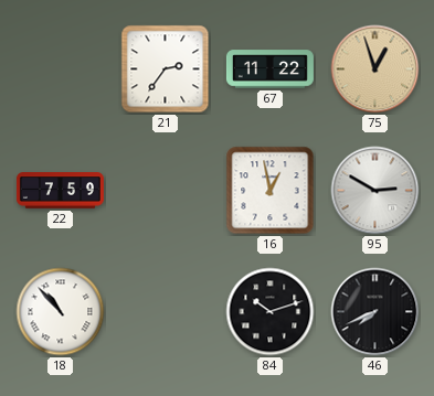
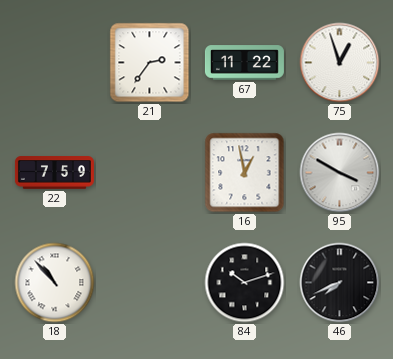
75 dial: champagne -> white
95: 2:50 -> 3:50
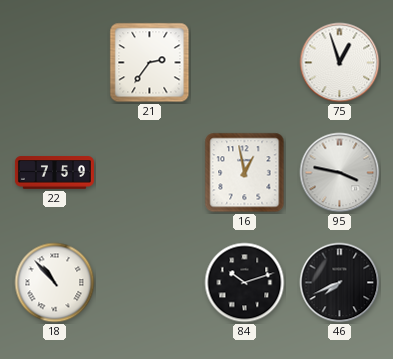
67: 11:22 -> none
95: 3:50 -> 3:47
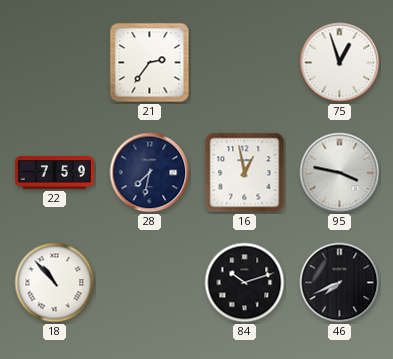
28: none -> 7:32
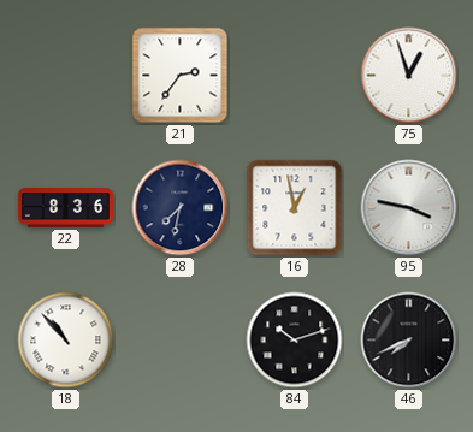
22: 7:59 -> 8:36
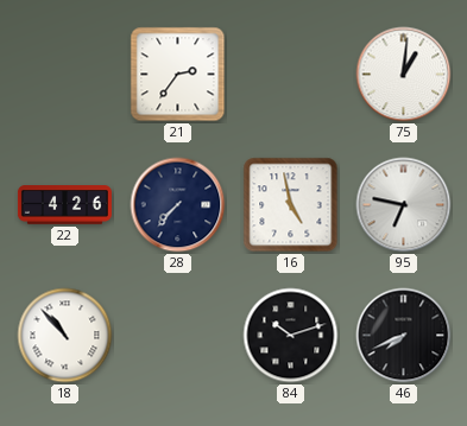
75: 12:57 -> 1:01
22: 8:36 -> 4:26
28: 7:32 -> 7:37
16: 12:58 -> 4:58
95: 3:47 -> 6:47
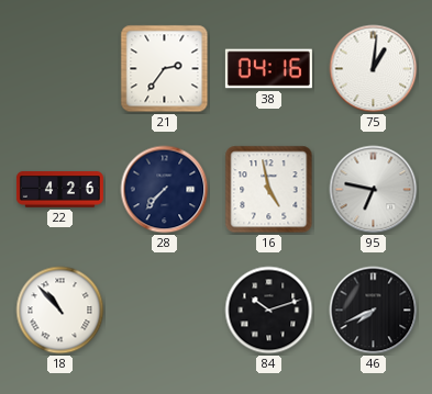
38: none -> 04:16
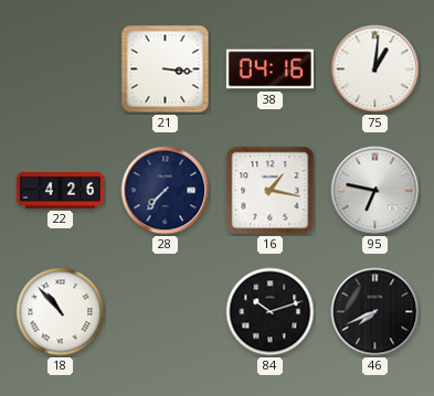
21: 2:36 -> 3:16
16: 4:58 -> 1:17
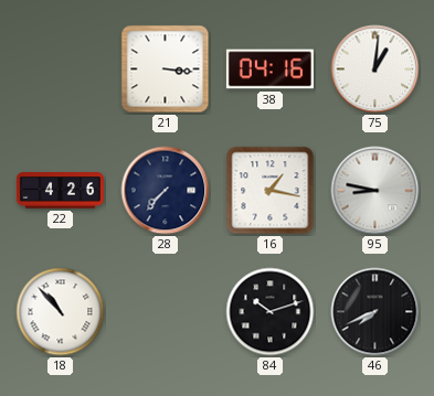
95: 6:47 -> 8:47
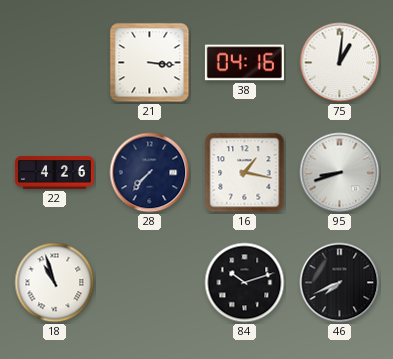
95: 8:47 -> 8:42
18: 10:53 -> 10:57
